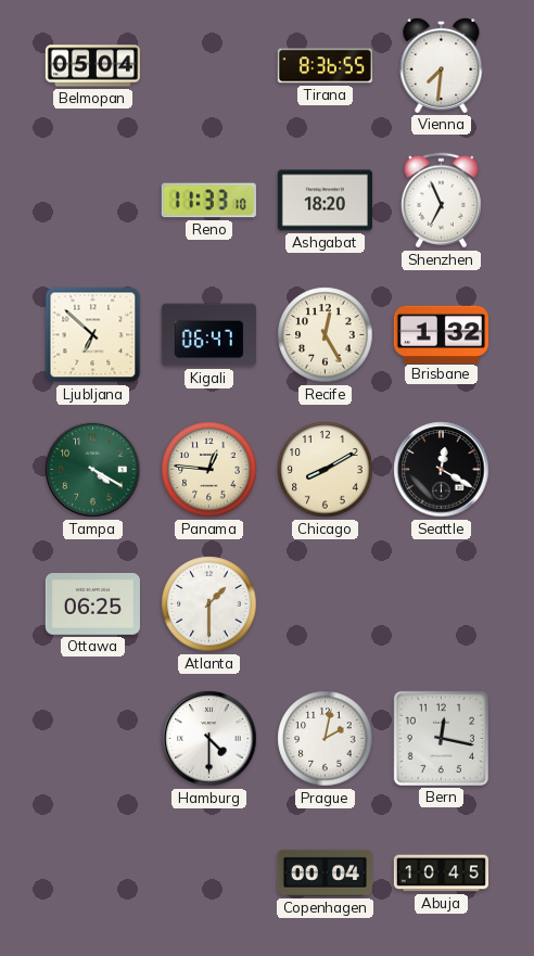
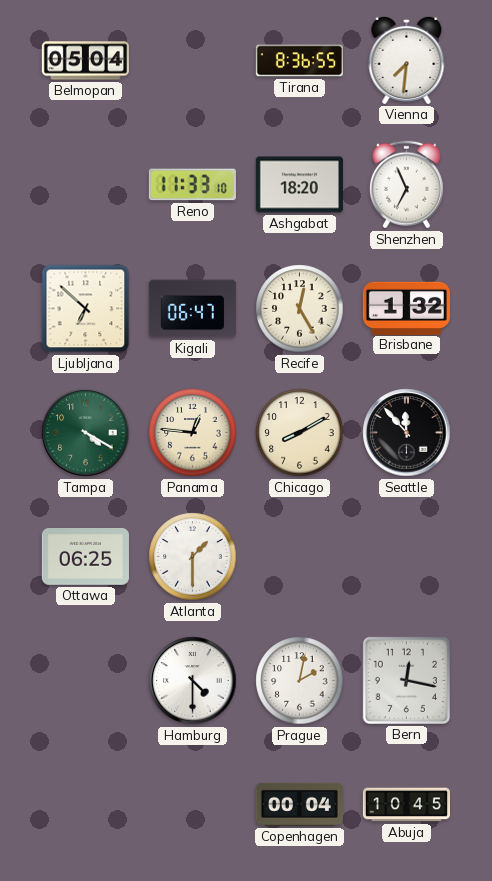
Seattle: 12:20 -> 11:53
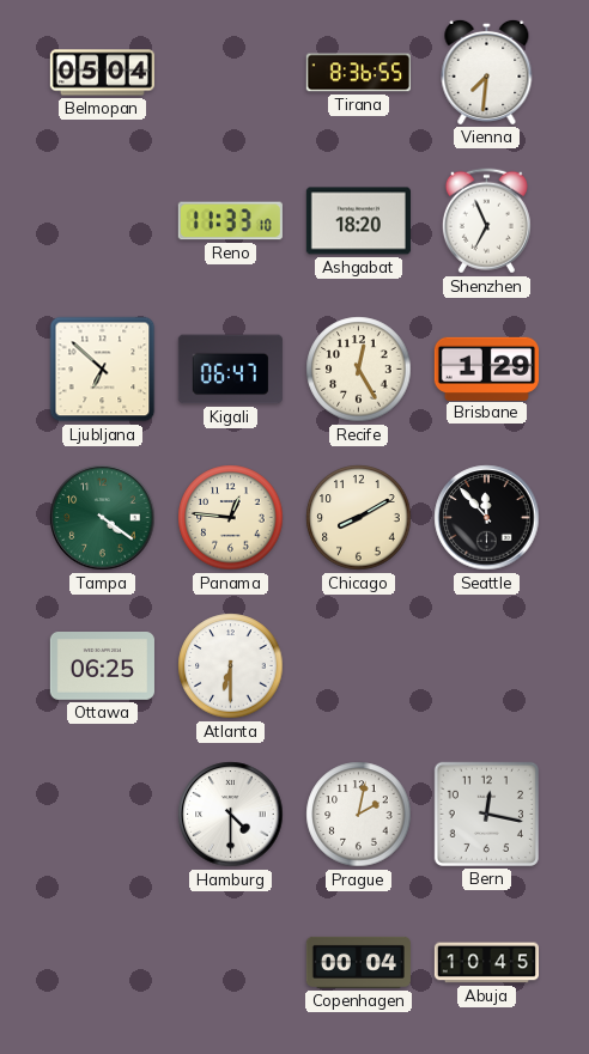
Brisbane: 1:32 -> 1:29
Tampa: 4:20 -> 4:21
Atlanta: 1:30 -> 6:30
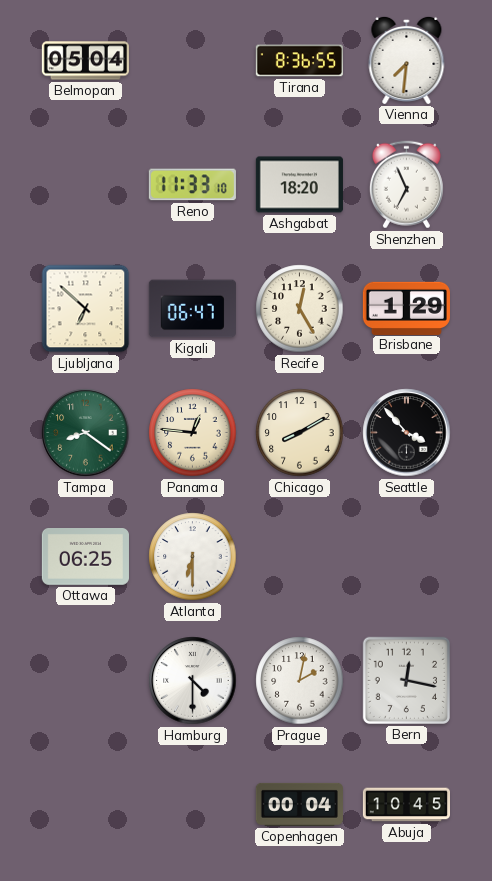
Tampa: 4:21 -> 8:21
Seattle: 11:53 -> 3:53
